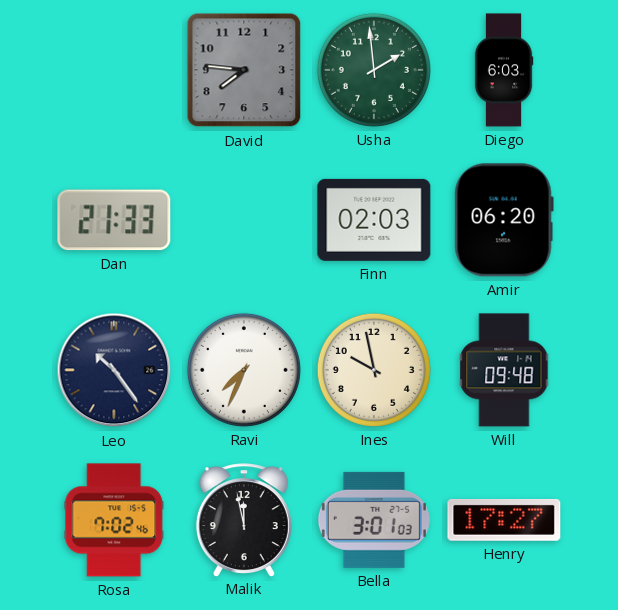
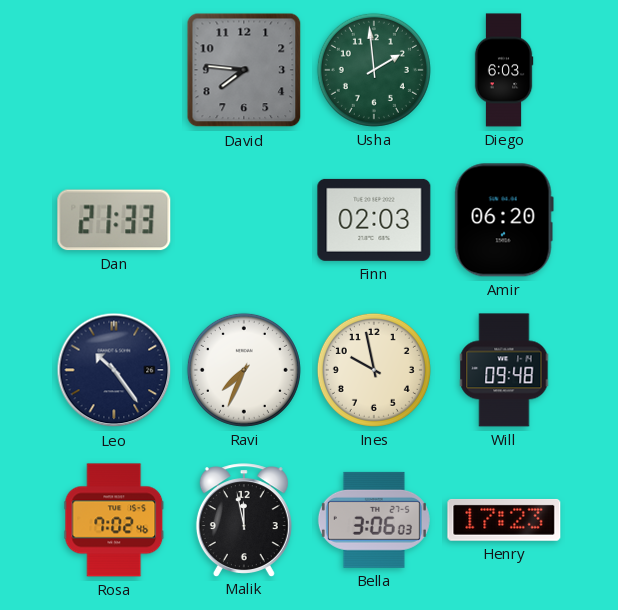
Bella: 3:01 -> 3:06
Henry: 17:27 -> 17:23
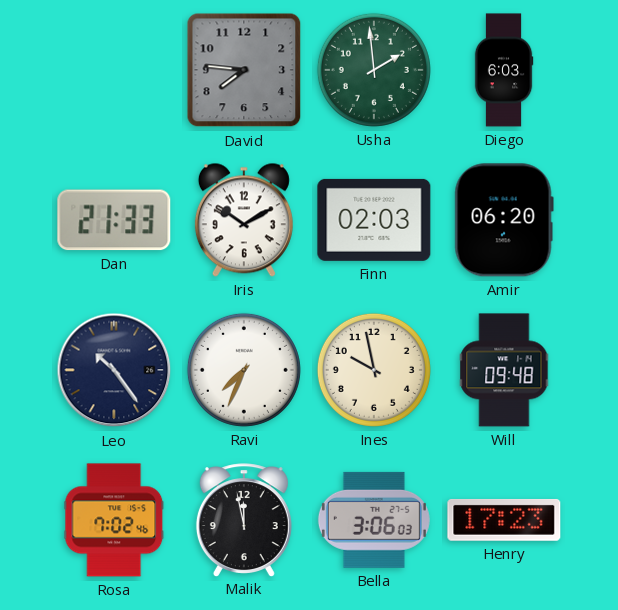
Iris: none -> 10:10
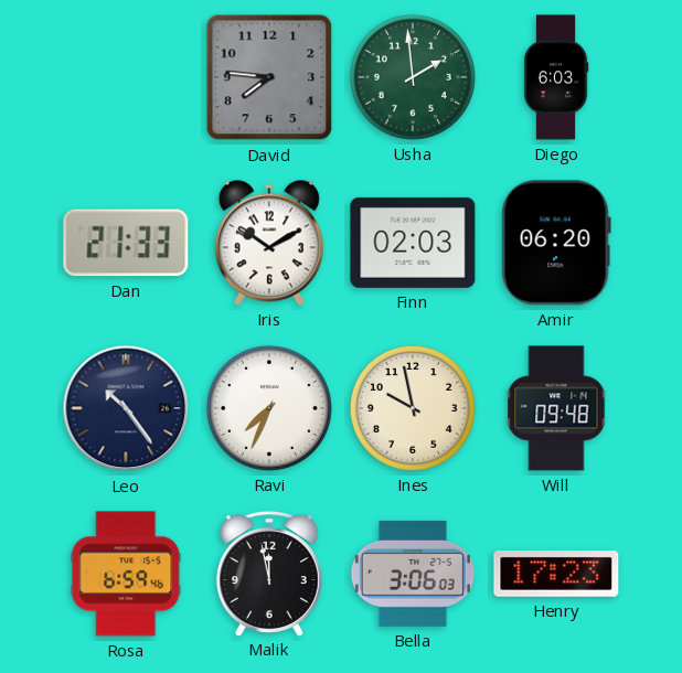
Rosa: 7:02 -> 6:59
